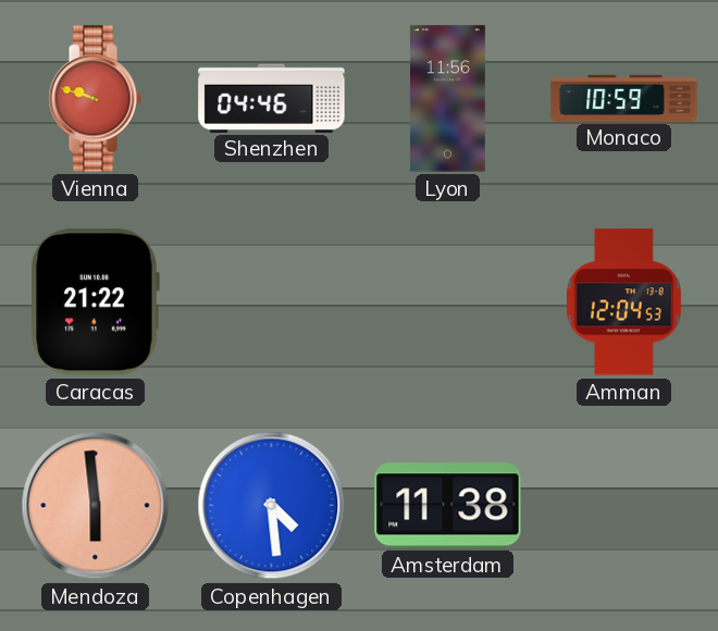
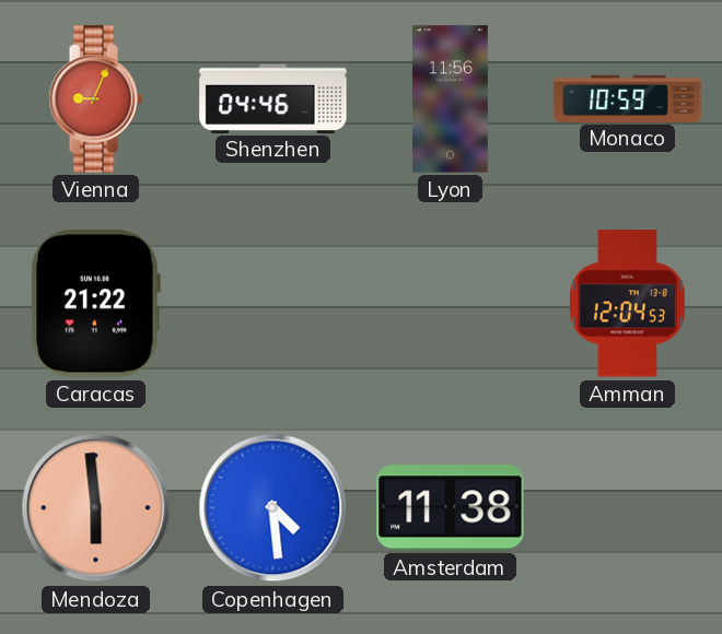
Vienna: 9:48 -> 9:04
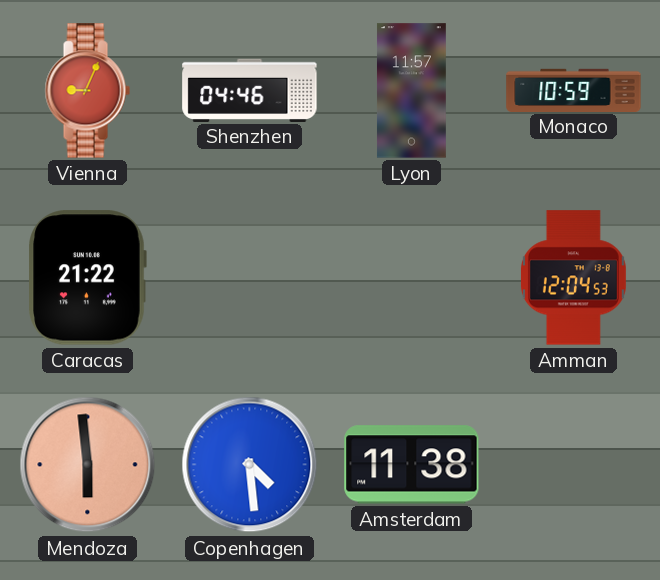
Lyon: 11:56 -> 11:57
